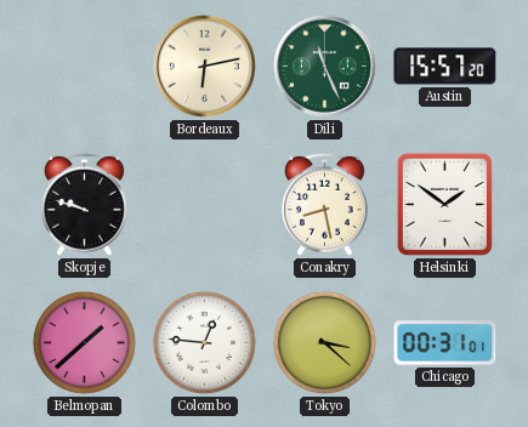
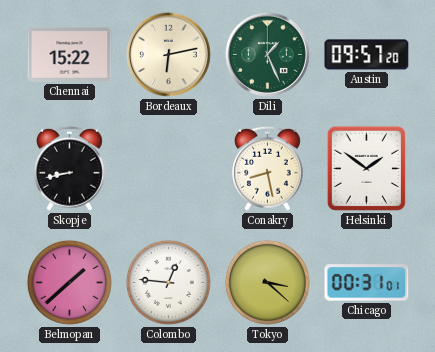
Chennai: none -> 15:22
Dili: 11:26 -> 1:26
Austin: 15:57 -> 09:57
Skopje: 9:48 -> 8:43
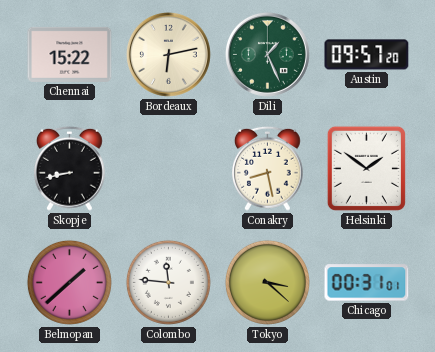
Colombo: 12:46 -> 11:46
